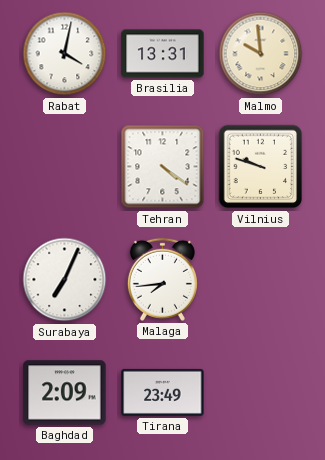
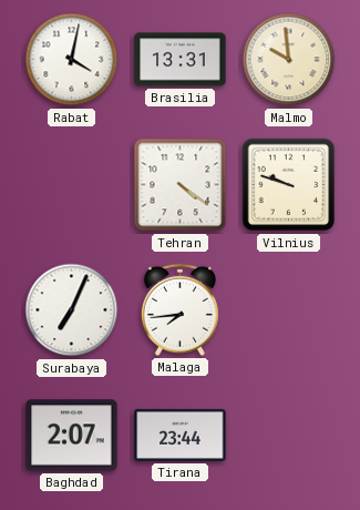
Baghdad: 2:09 -> 2:07
Tirana: 23:49 -> 23:44
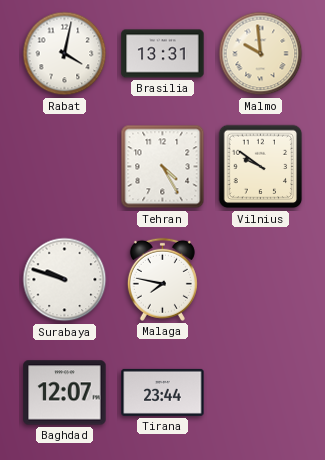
Tehran: 4:21 -> 4:25
Vilnius: 9:48 -> 9:51
Surabaya: 7:04 -> 9:48
Malaga: 7:44 -> 7:47
Baghdad: 2:07 -> 12:07
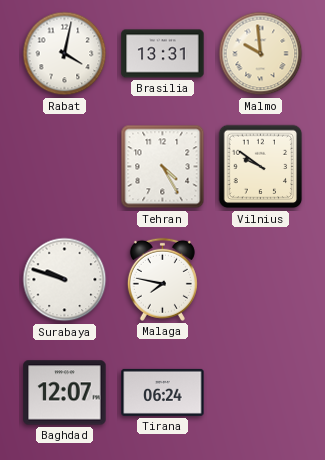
Tirana: 23:44 -> 06:24
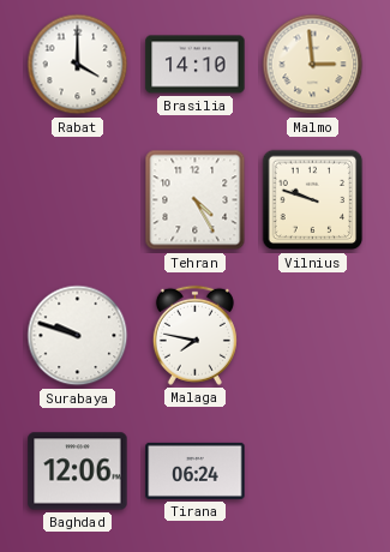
Rabat: 4:02 -> 4:00
Brasilia: 13:31 -> 14:10
Malmo: 9:59 -> 2:59
Vilnius: 9:51 -> 9:48
Baghdad: 12:07 -> 12:06
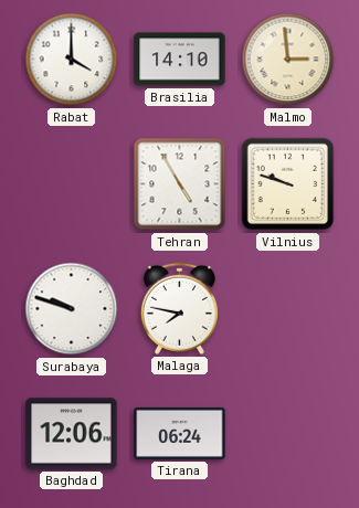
Tehran: 4:25 -> 4:55
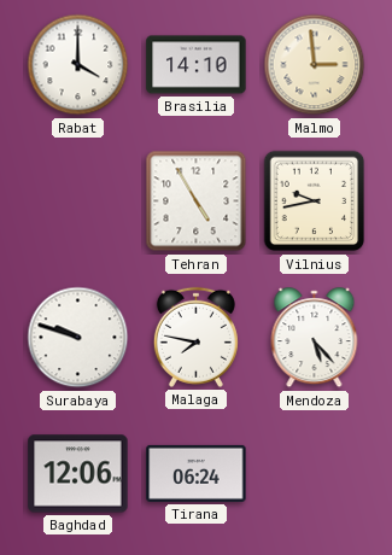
Vilnius: 9:48 -> 9:43
Mendoza: none -> 5:23
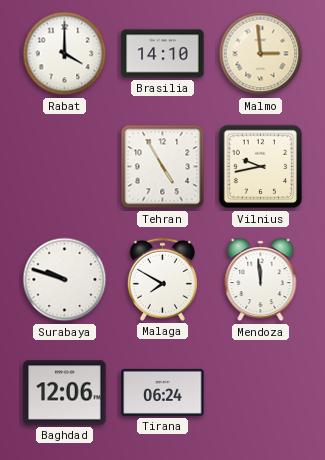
Malaga: 7:47 -> 7:50
Mendoza: 5:23 -> 11:59
